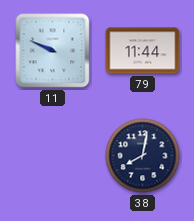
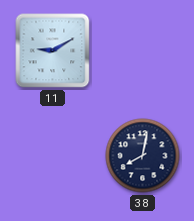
11: 9:49 -> 9:10
79: 11:44 -> none
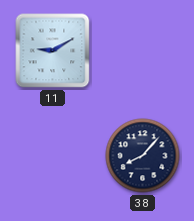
38: 8:02 -> 8:07
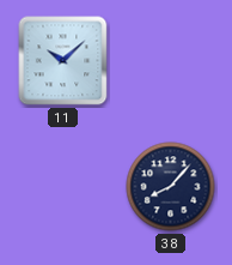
11: 9:10 -> 10:08
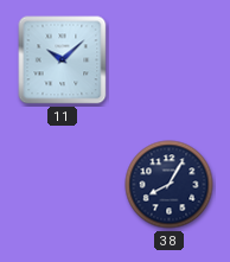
38: 8:07 -> 8:05
